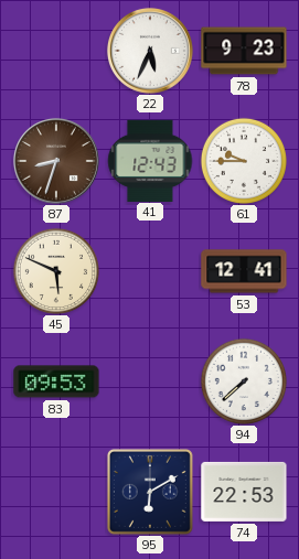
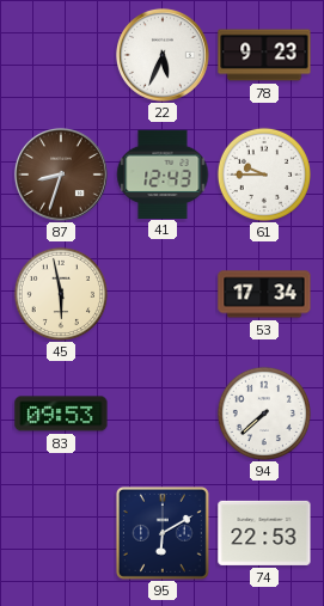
45: 5:49 -> 5:58
53: 12:41 -> 17:34
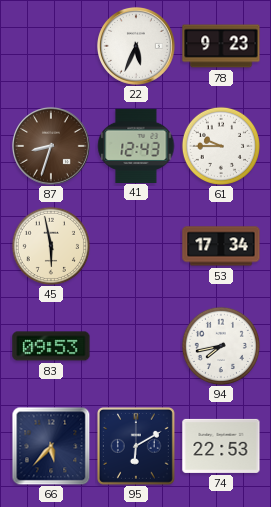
94: 7:38 -> 7:43
66: none -> 5:37
